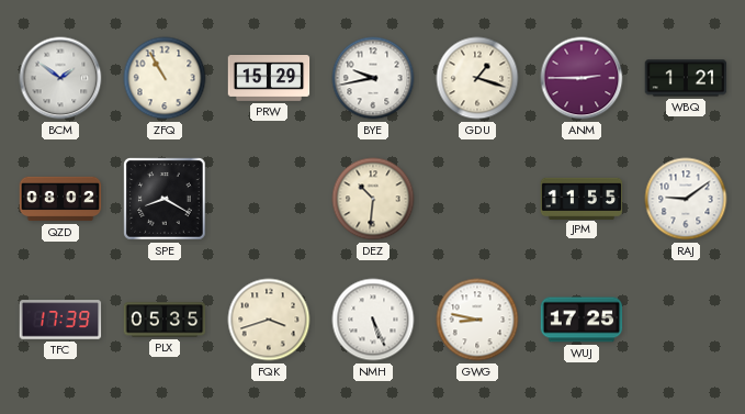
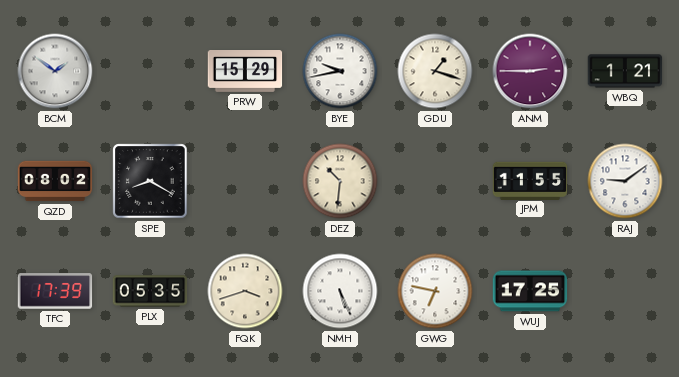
ZFQ: 10:55 -> none
GWG: 8:47 -> 6:47
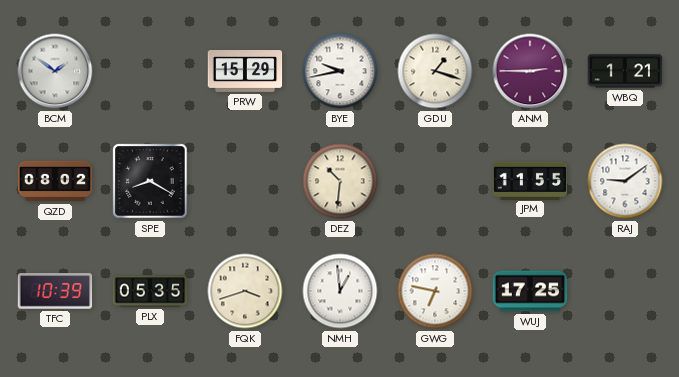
TFC: 17:39 -> 10:39
NMH: 5:26 -> 12:59
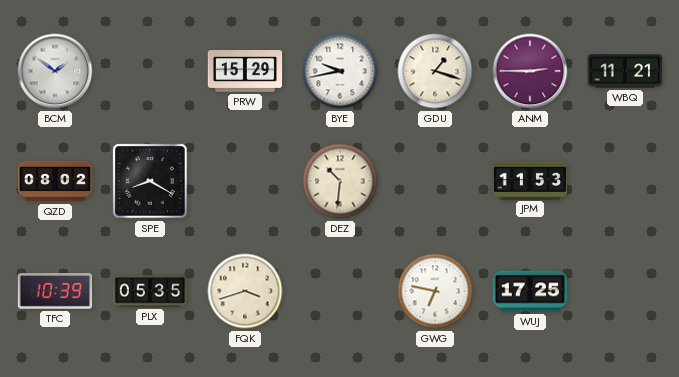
WBQ: 1:21 -> 11:21
JPM: 11:55 -> 11:53
RAJ: 9:09 -> none
NMH: 12:59 -> none
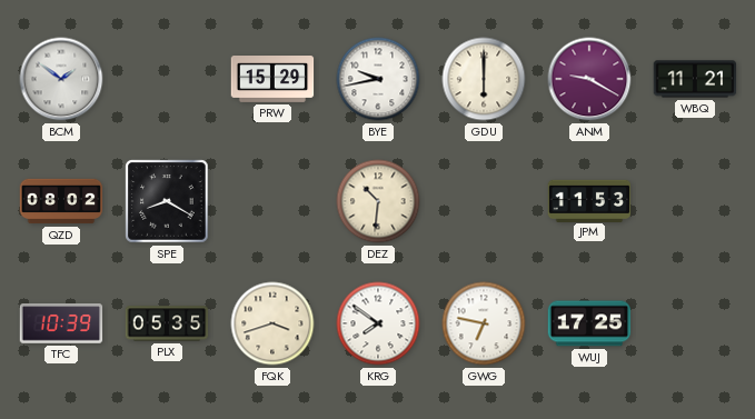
GDU: 1:18 -> 6:00
ANM: 2:45 -> 9:20
KRG: none -> 7:51
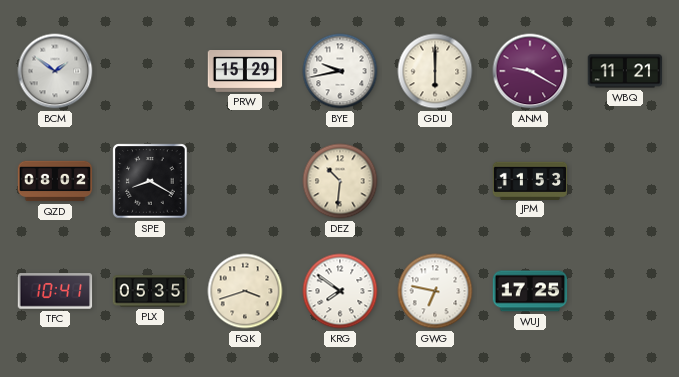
TFC: 10:39 -> 10:41
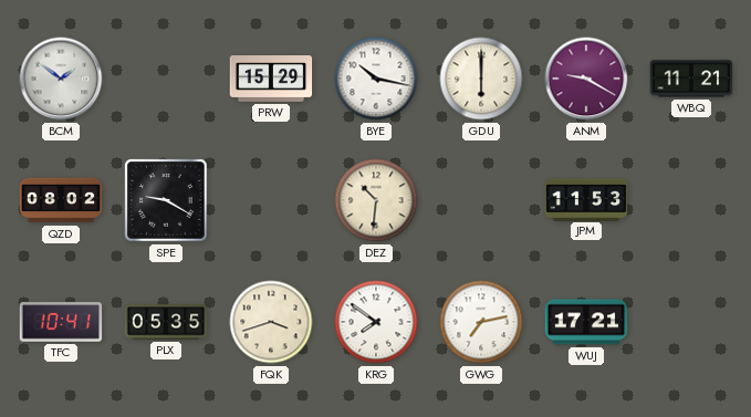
BYE: 9:43 -> 10:17
SPE: 8:20 -> 9:20
GWG: 6:47 -> 7:13
WUJ: 17:25 -> 17:21
